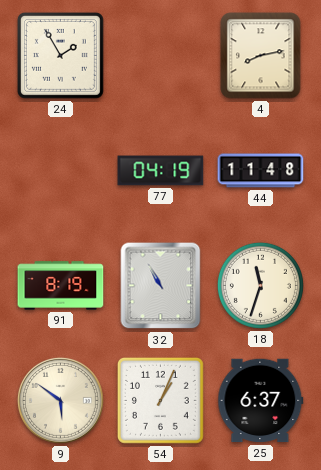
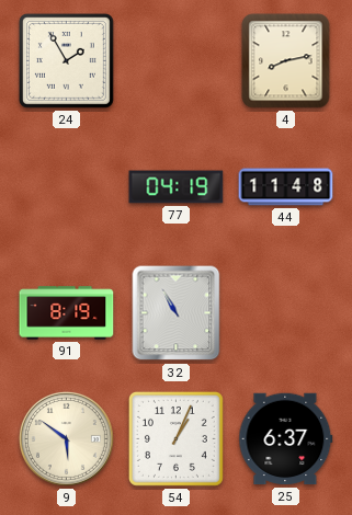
18: 11:33 -> none
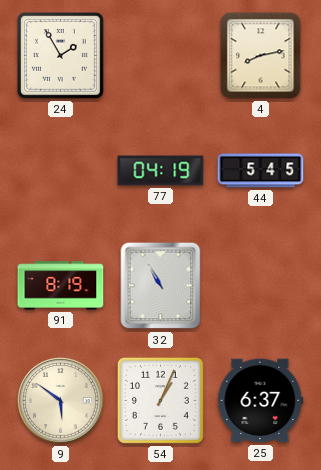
44: 11:48 -> 5:45
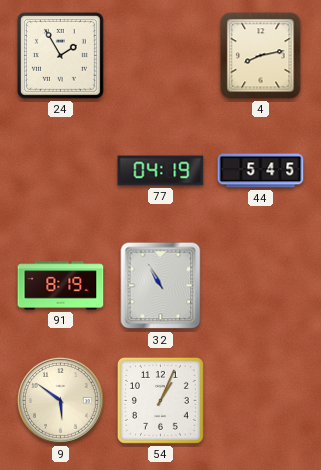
25: 6:37 -> none
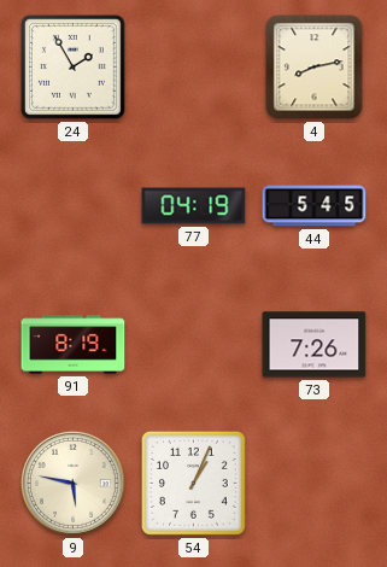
32: 10:55 -> none
73: none -> 7:26
9: 5:51 -> 5:47
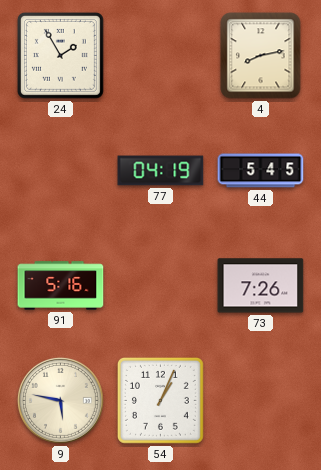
91: 8:19 -> 5:16
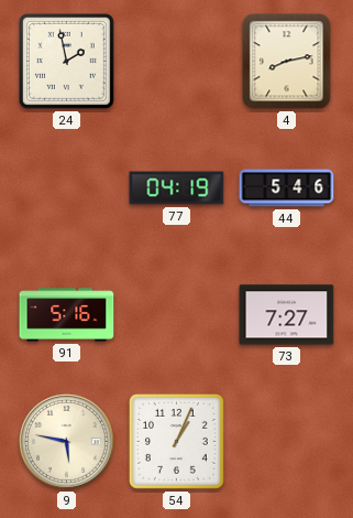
24: 1:55 -> 1:58
44: 5:45 -> 5:46
73: 7:26 -> 7:27
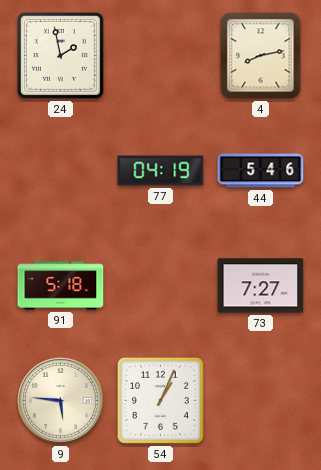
91: 5:16 -> 5:18
9: 5:47 -> 5:46
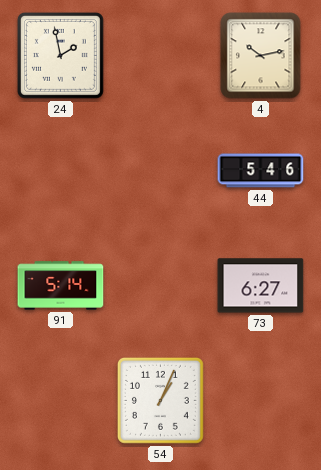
4: 8:13 -> 10:13
77: 04:19 -> none
91: 5:18 -> 5:14
73: 7:27 -> 6:27
9: 5:46 -> none
